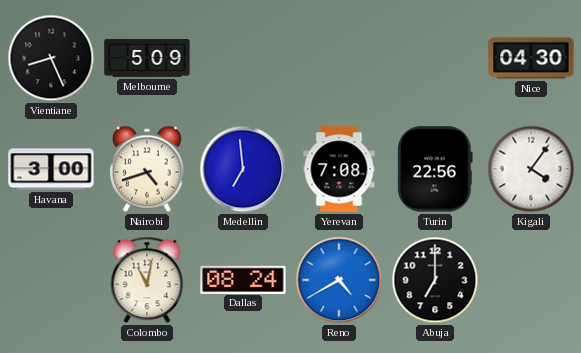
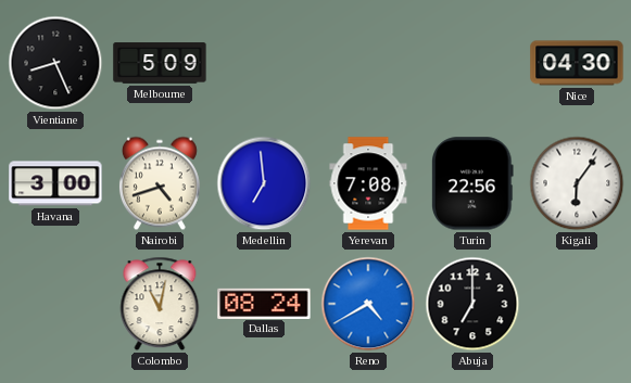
Kigali: 4:06 -> 6:06
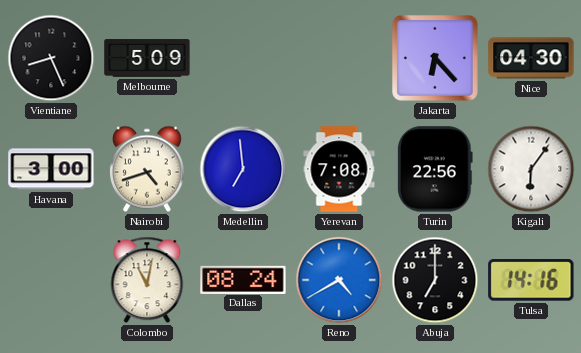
Jakarta: none -> 6:23
Tulsa: none -> 14:16
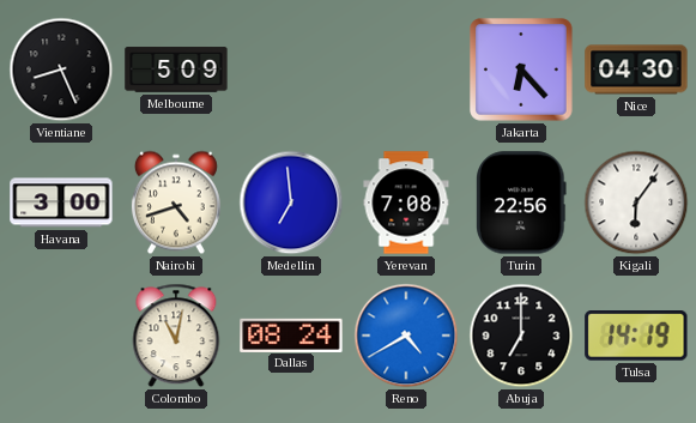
Tulsa: 14:16 -> 14:19
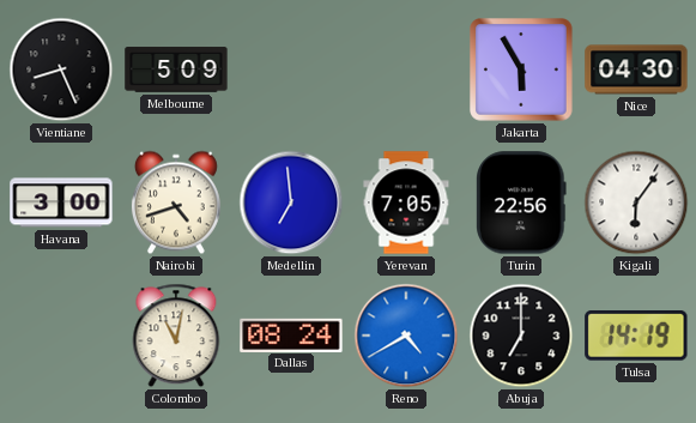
Jakarta: 6:23 -> 5:55
Yerevan: 7:08 -> 7:05
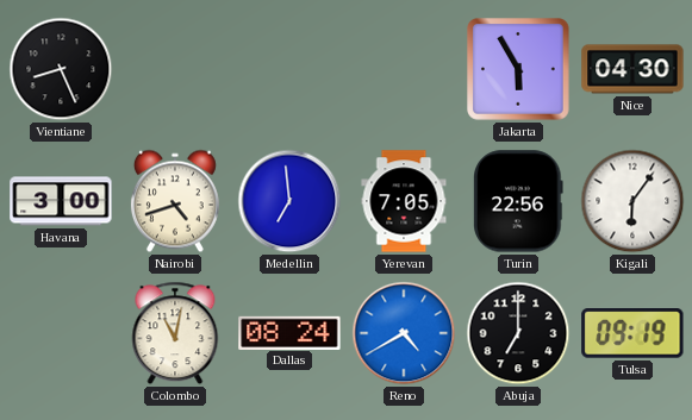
Melbourne: 5:09 -> none
Tulsa: 14:19 -> 09:19
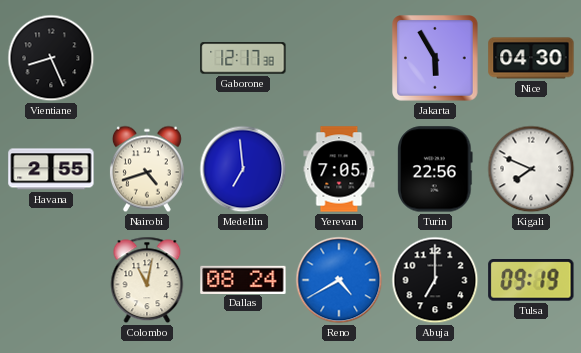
Gaborone: none -> 12:17
Havana: 3:00 -> 2:55
Kigali: 6:06 -> 7:49
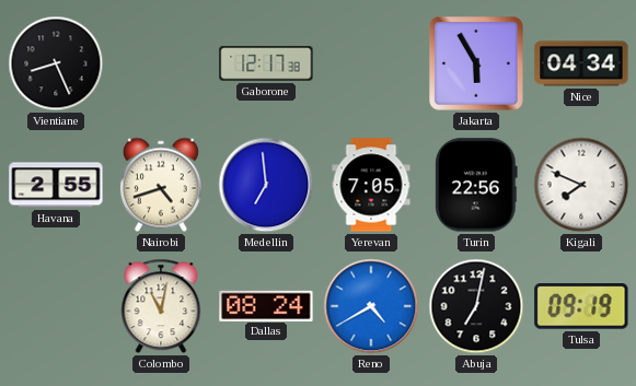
Nice: 04:30 -> 04:34
Abuja: 7:00 -> 7:02
